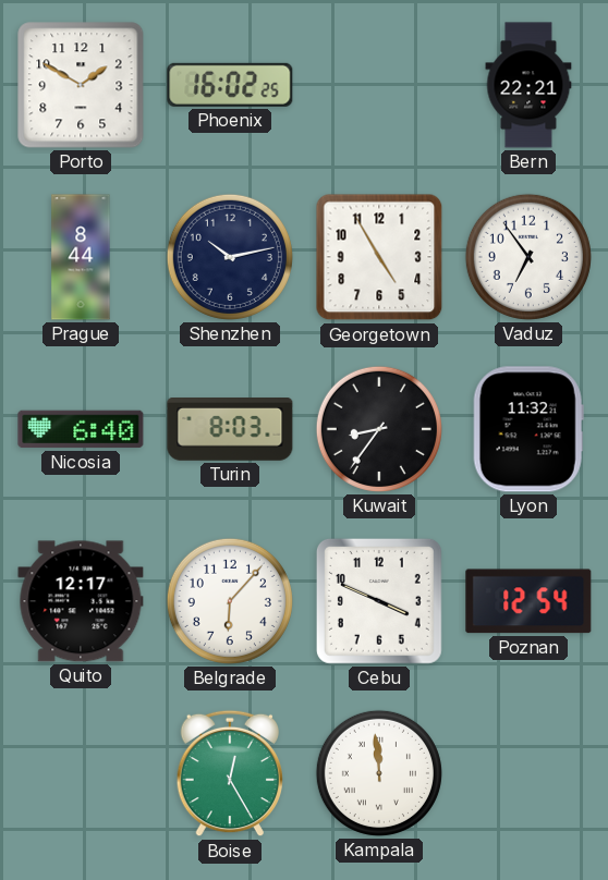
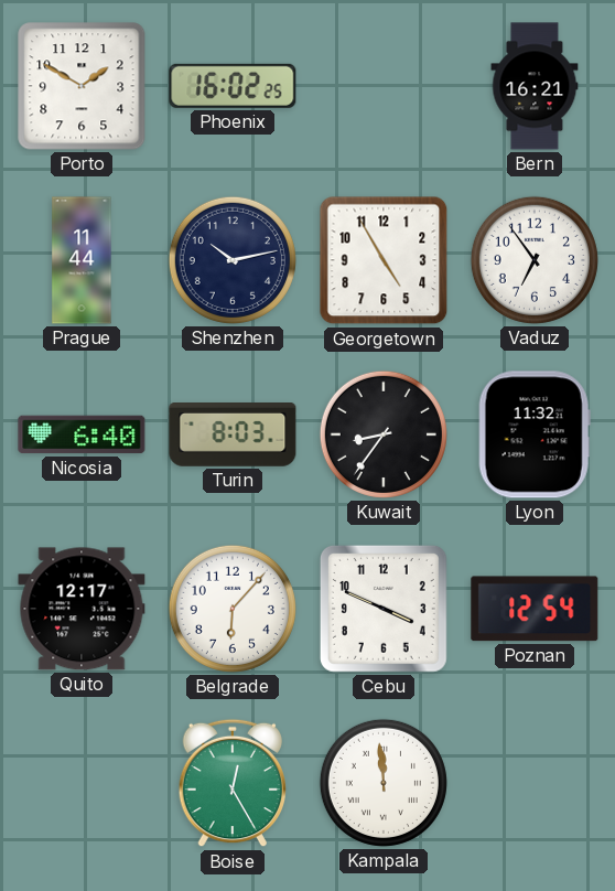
Bern: 22:21 -> 16:21
Prague: 8:44 -> 11:44
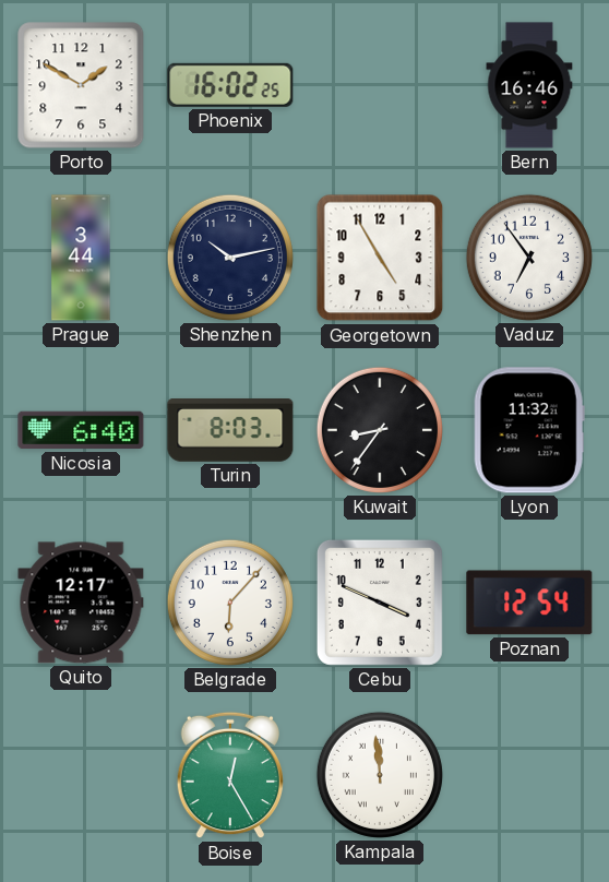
Bern: 16:21 -> 16:46
Prague: 11:44 -> 3:44
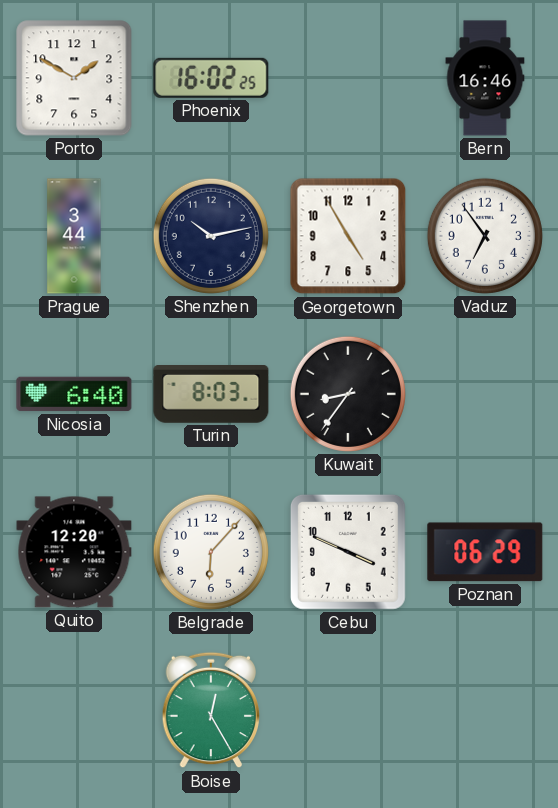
Lyon: 11:32 -> none
Quito: 12:17 -> 12:20
Poznan: 12:54 -> 06:29
Kampala: 11:59 -> none
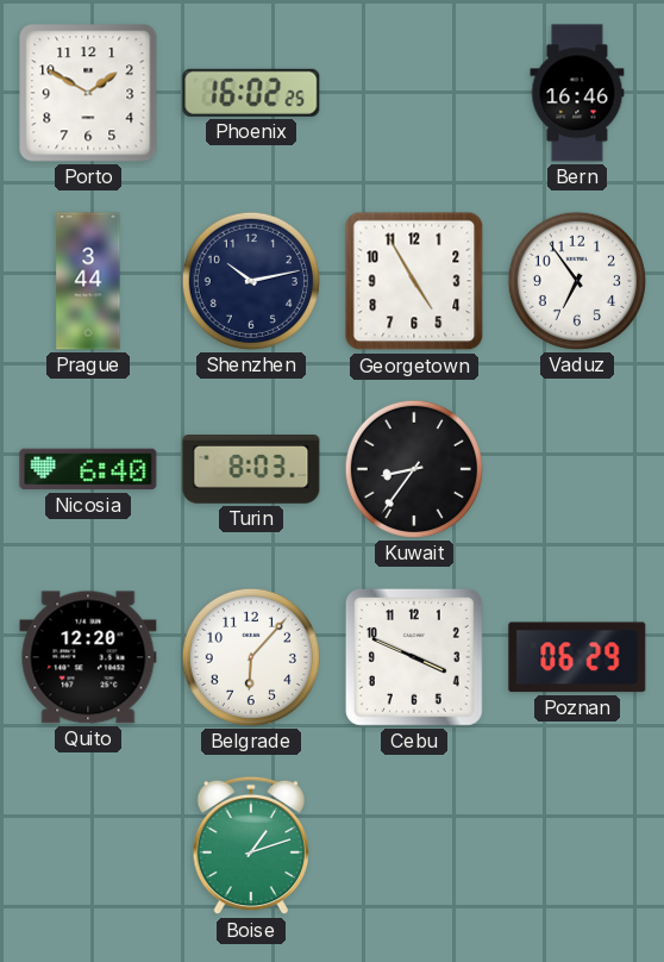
Boise: 12:25 -> 1:12
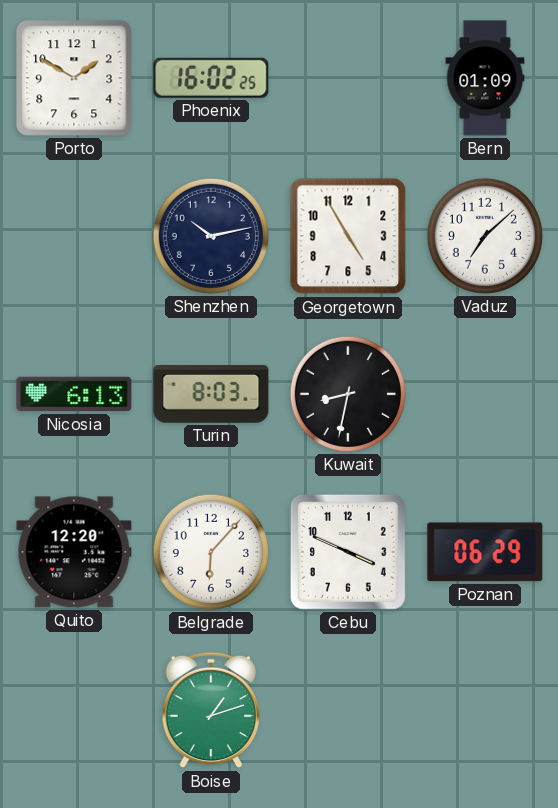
Bern: 16:46 -> 01:09
Prague: 3:44 -> none
Vaduz: 6:54 -> 7:08
Nicosia: 6:40 -> 6:13
Kuwait: 8:36 -> 8:32
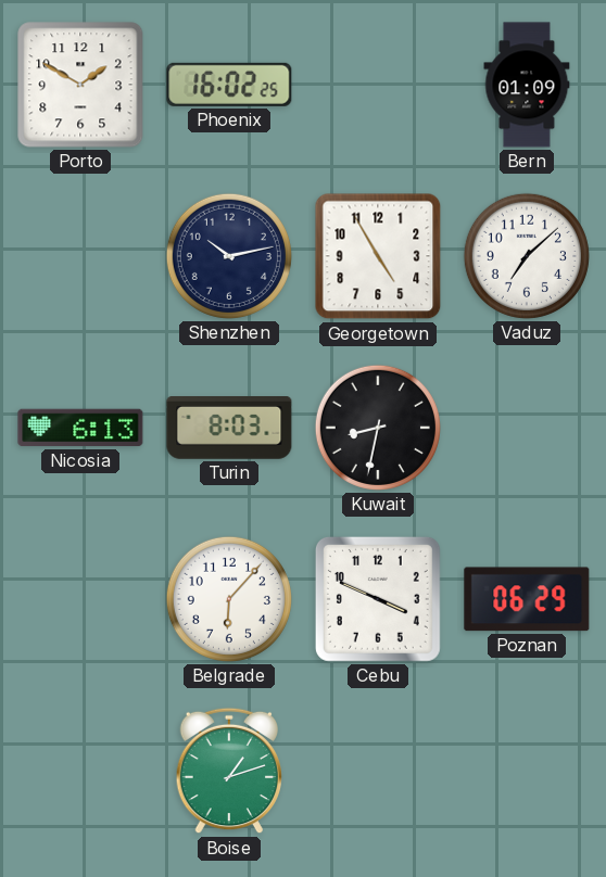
Quito: 12:20 -> none
